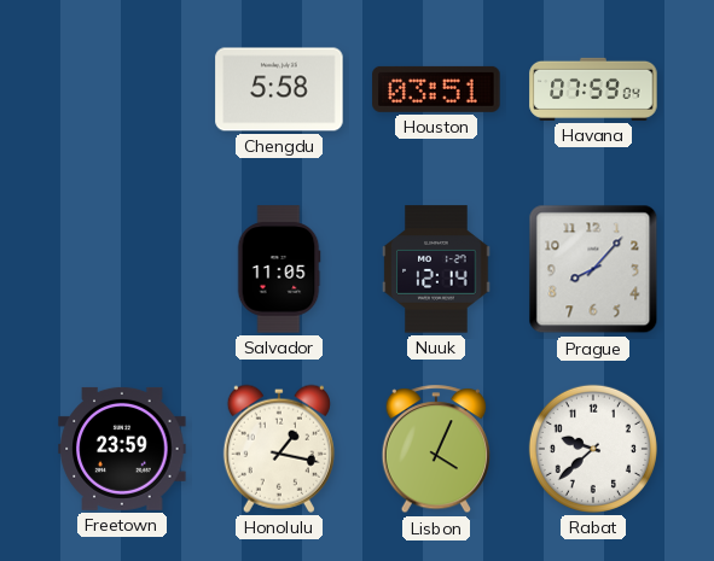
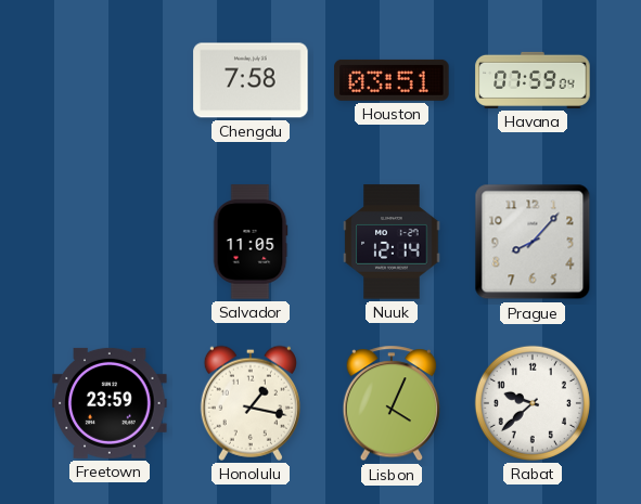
Chengdu: 5:58 -> 7:58
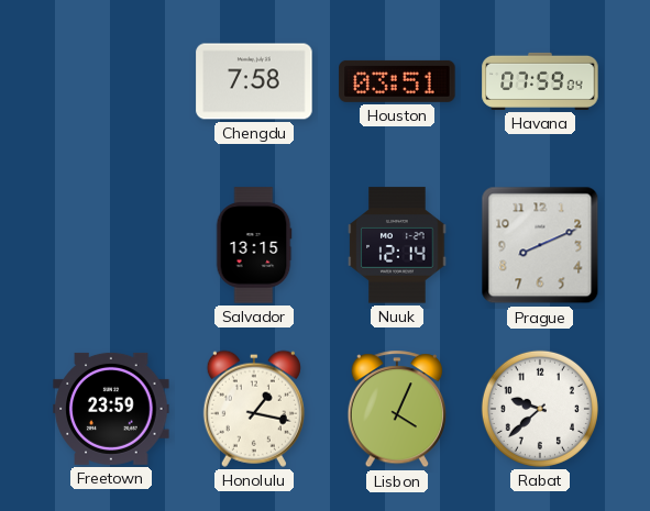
Salvador: 11:05 -> 13:15
Prague: 8:07 -> 8:11
